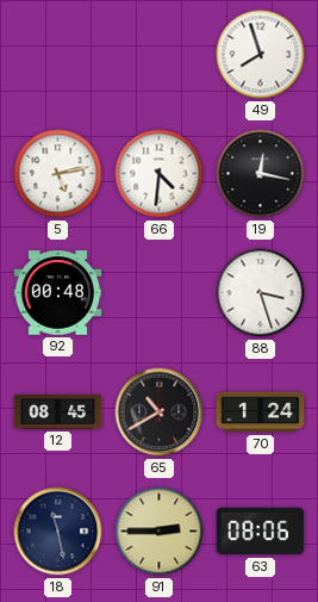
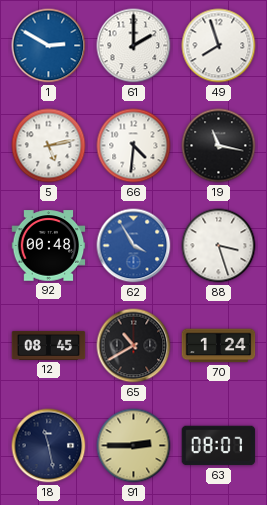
1: none -> 2:50
61: none -> 2:00
19: 12:17 -> 11:17
62: none -> 3:55
63: 08:06 -> 08:07
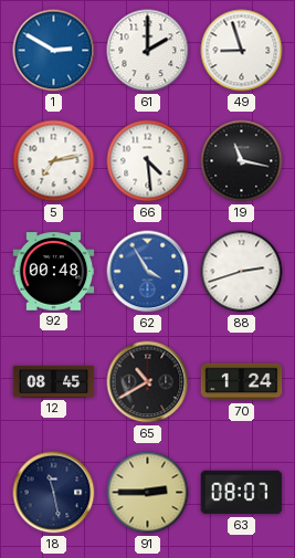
49: 7:57 -> 8:57
5: 5:13 -> 7:13
66: 4:31 -> 4:29
88: 3:27 -> 2:42
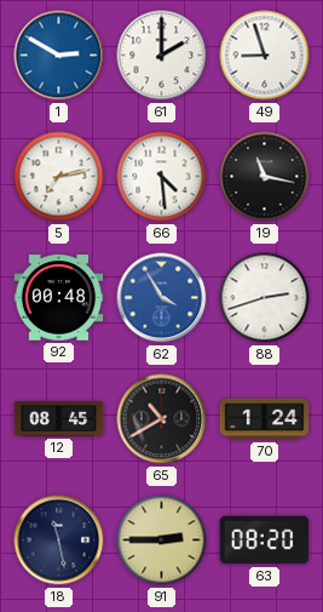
63: 08:07 -> 08:20
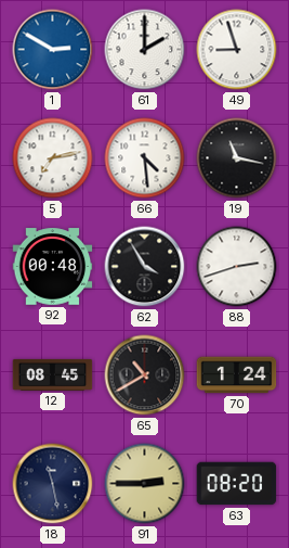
62 dial: blue -> black
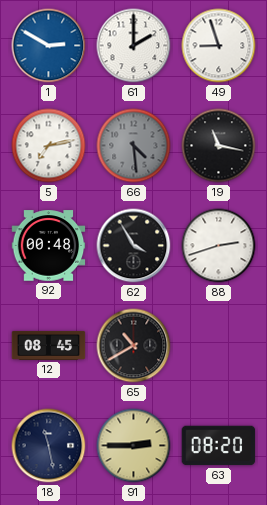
66 dial: white -> grey
70: 1:24 -> none
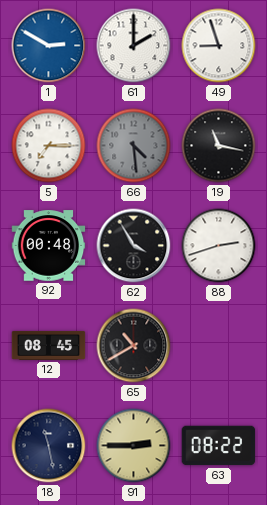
5: 7:13 -> 7:15
63: 08:20 -> 08:22
